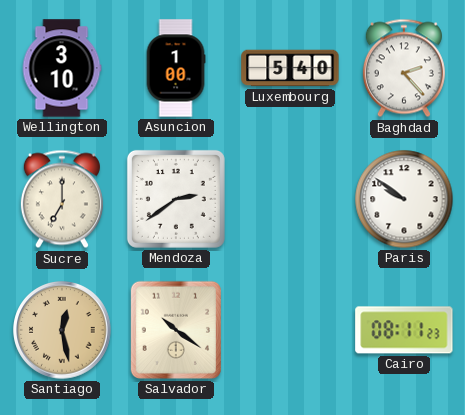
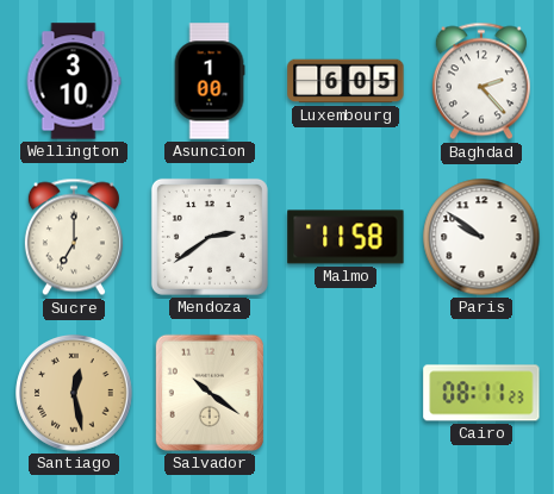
Luxembourg: 5:40 -> 6:05
Malmo: none -> 11:58
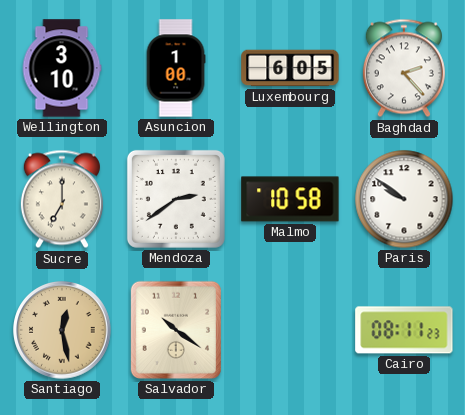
Malmo: 11:58 -> 10:58
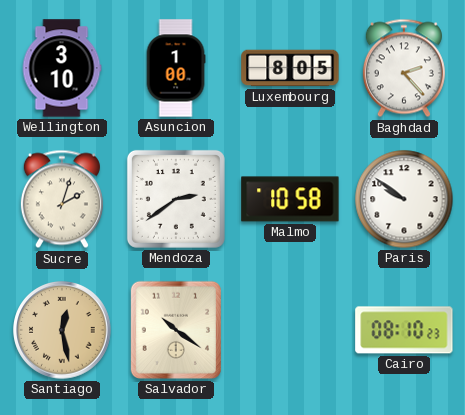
Luxembourg: 6:05 -> 8:05
Sucre: 7:00 -> 2:03
Cairo: 08:11 -> 08:10
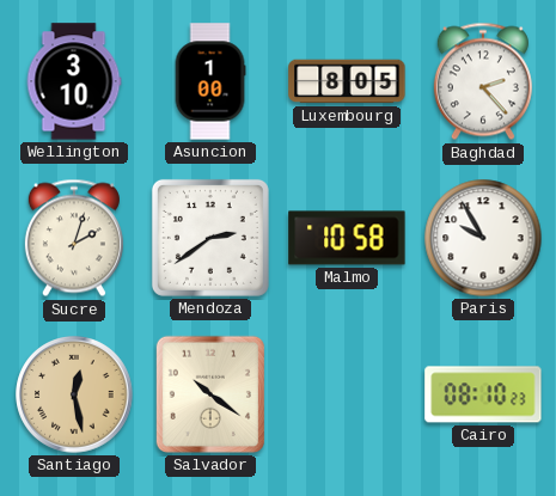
Paris: 9:51 -> 9:55
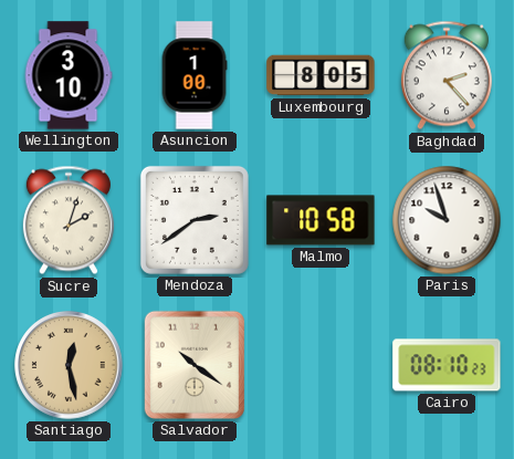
Paris: 9:55 -> 9:57
